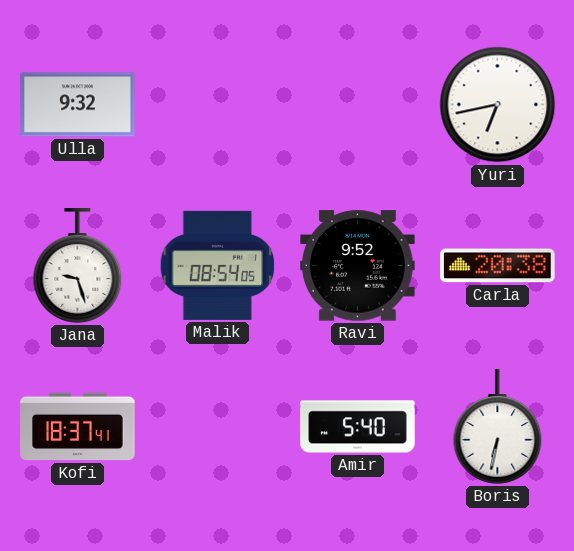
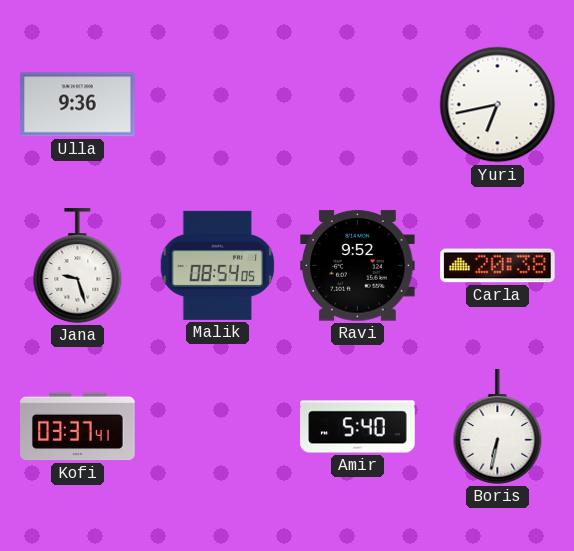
Ulla: 9:32 -> 9:36
Kofi: 18:37 -> 03:37
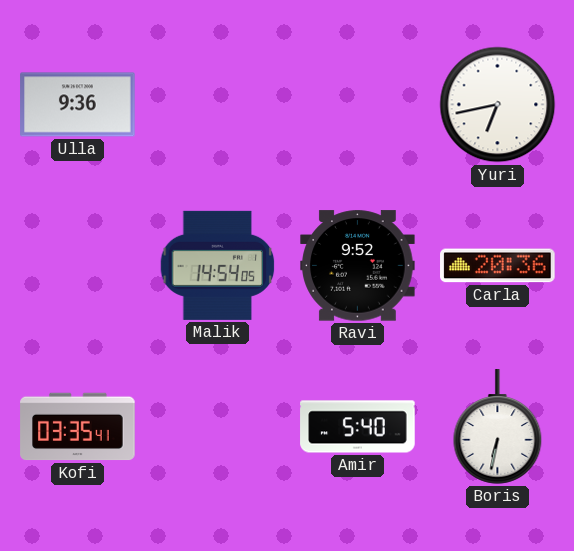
Jana: 9:27 -> none
Malik: 08:54 -> 14:54
Carla: 20:38 -> 20:36
Kofi: 03:37 -> 03:35
